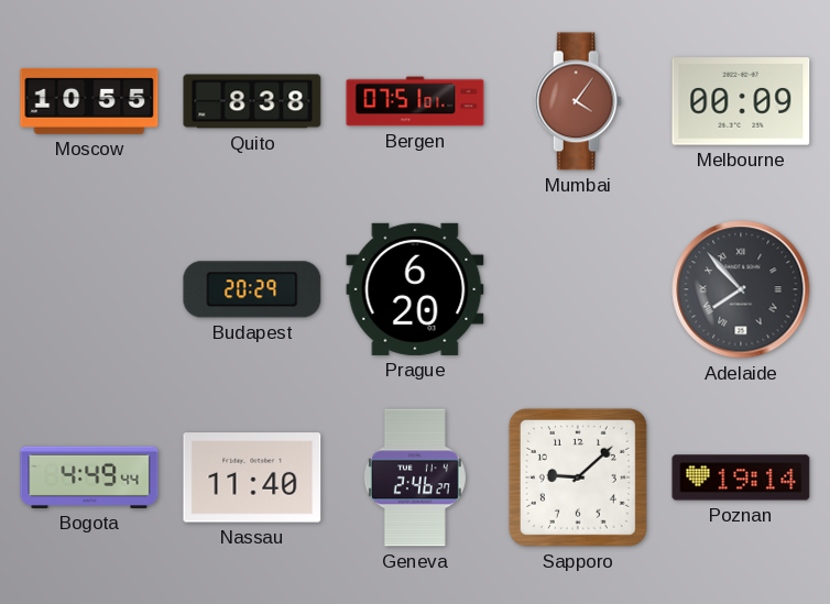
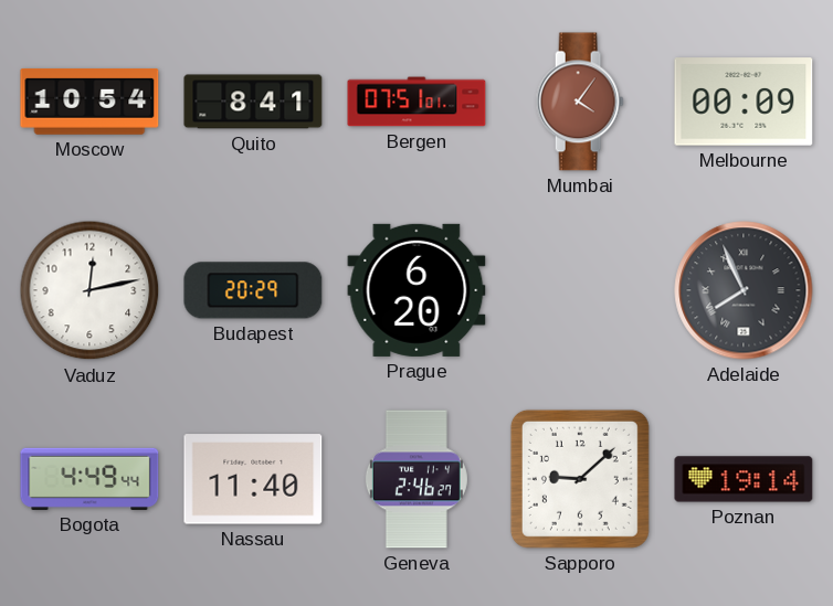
Moscow: 10:55 -> 10:54
Quito: 8:38 -> 8:41
Vaduz: none -> 12:13
Adelaide: 7:53 -> 7:56
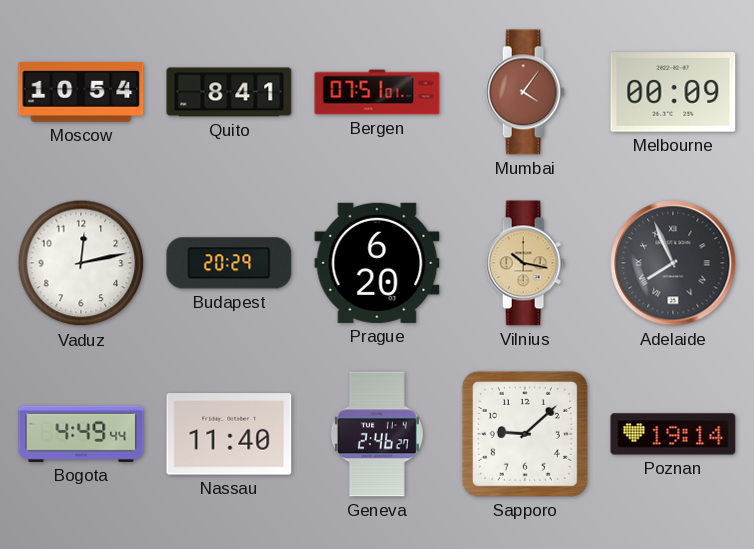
Vilnius: none -> 10:17
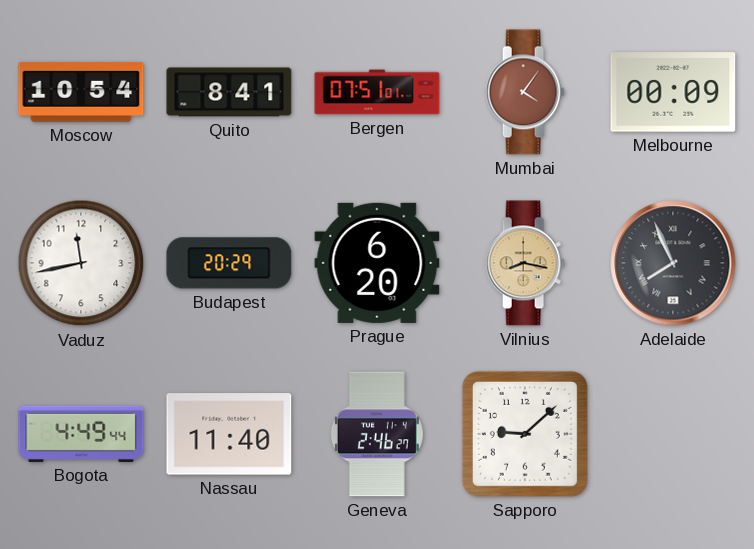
Vaduz: 12:13 -> 11:43
Vilnius: 10:17 -> 8:17
Poznan: 19:14 -> none
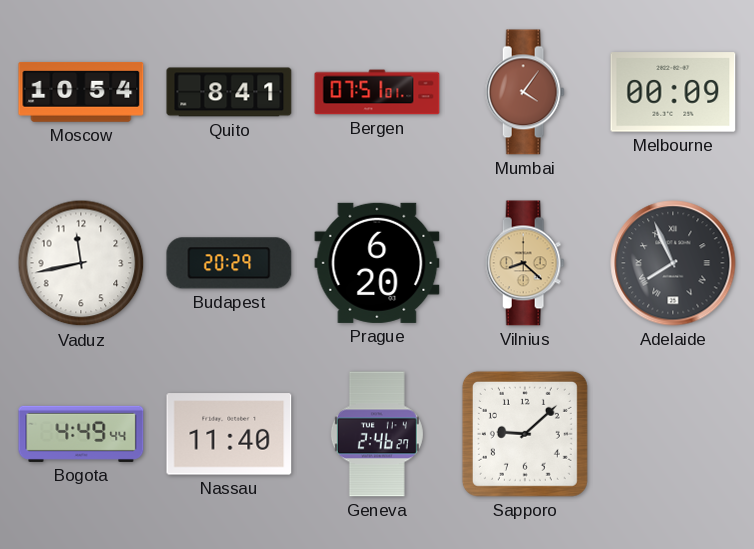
Vilnius: 8:17 -> 8:22
